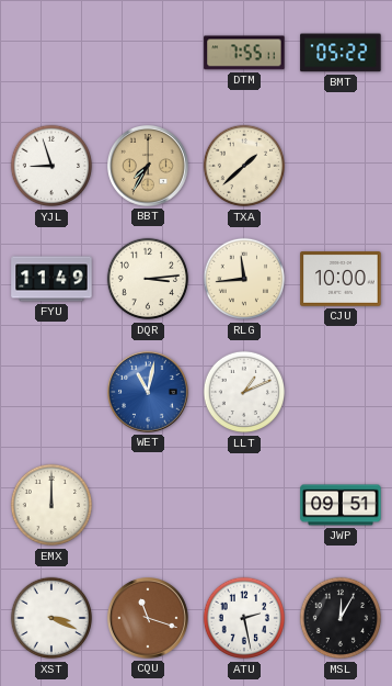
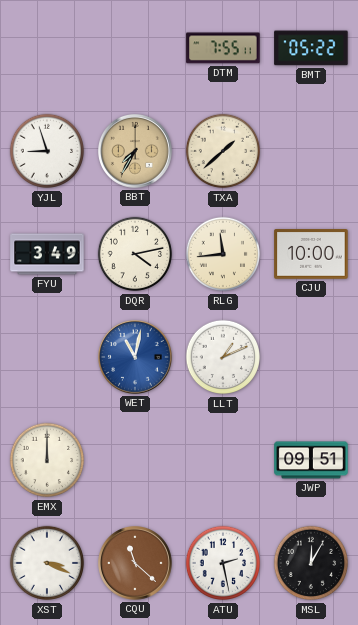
FYU: 11:49 -> 3:49
DQR: 3:14 -> 4:13
CQU: 11:18 -> 11:22
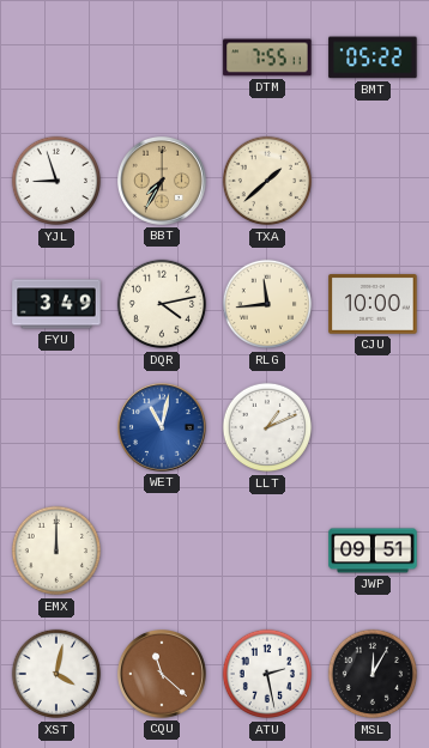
XST: 3:19 -> 4:02
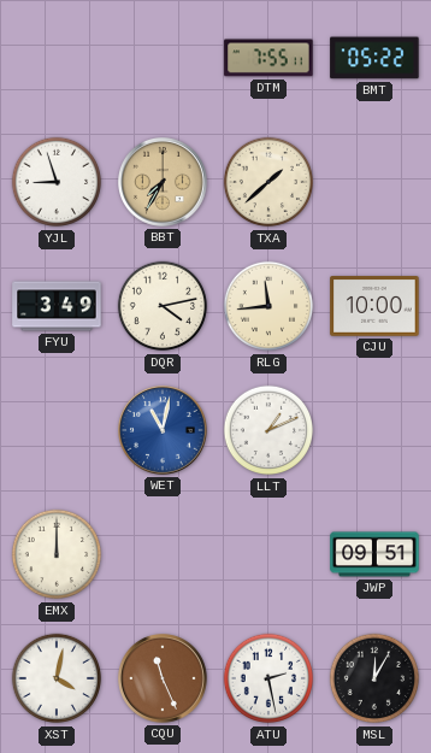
CQU: 11:22 -> 11:26
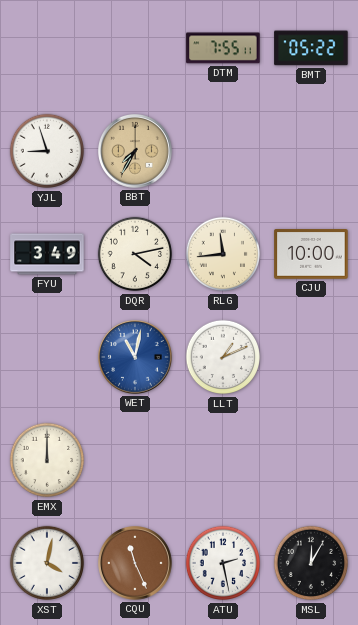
TXA: 1:38 -> none
JWP: 09:51 -> none
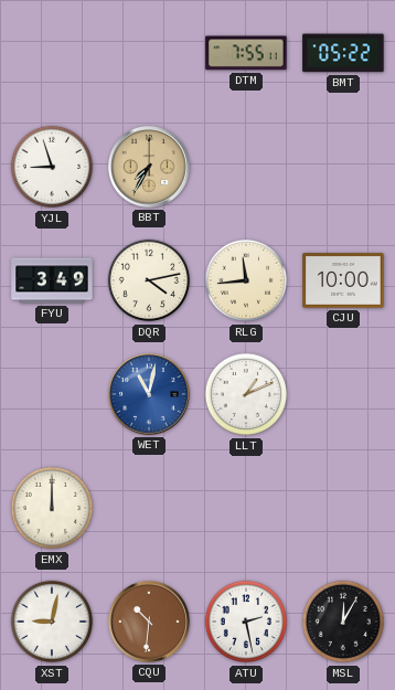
XST: 4:02 -> 9:02
CQU: 11:26 -> 10:31
